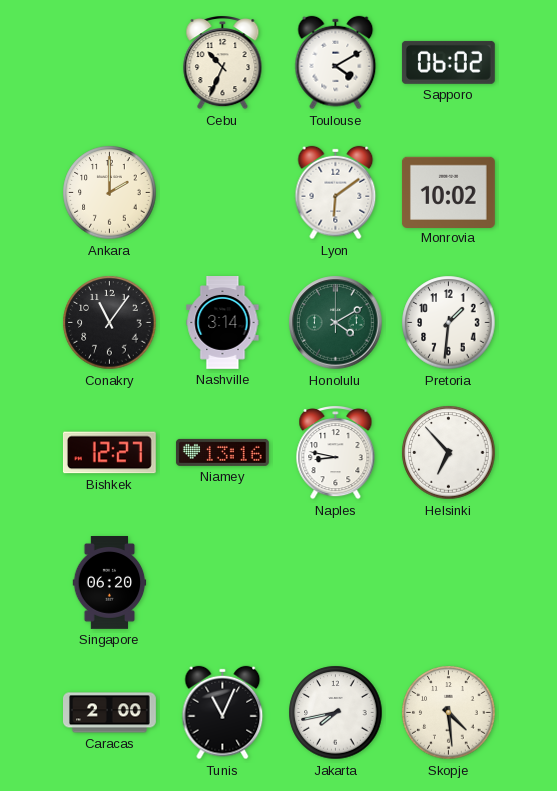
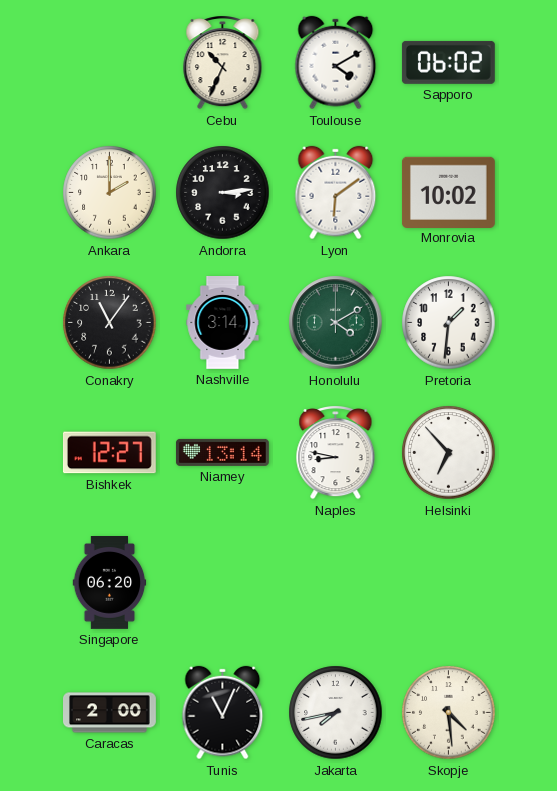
Andorra: none -> 3:14
Niamey: 13:16 -> 13:14
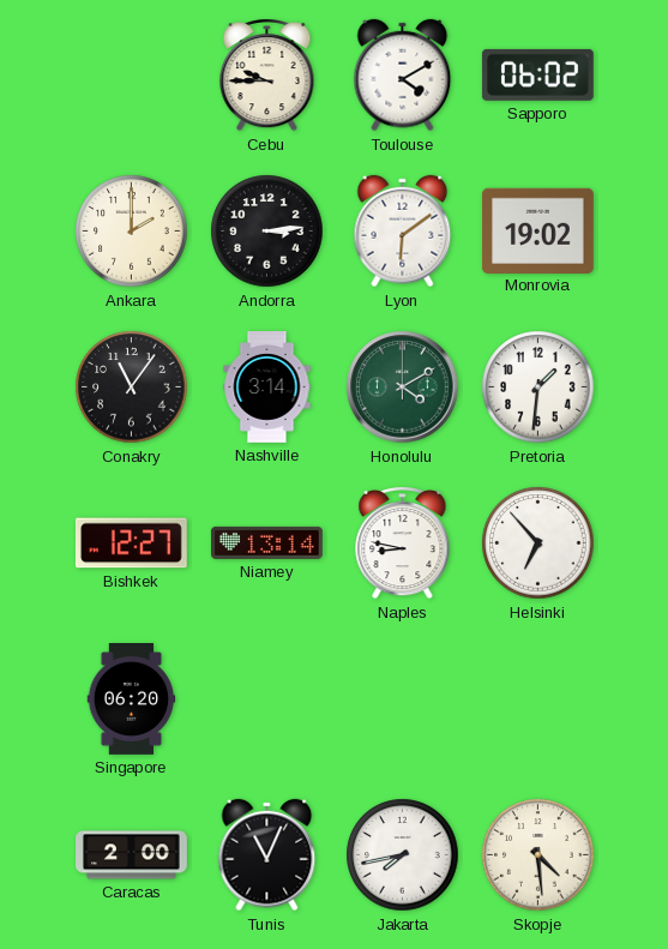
Cebu: 10:34 -> 9:45
Monrovia: 10:02 -> 19:02
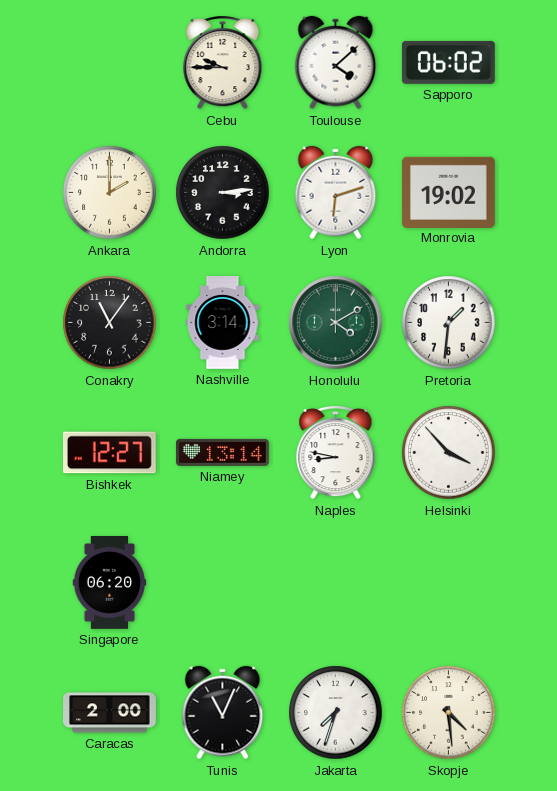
Toulouse: 4:10 -> 4:08
Lyon: 6:09 -> 6:12
Helsinki: 6:53 -> 3:53
Jakarta: 7:43 -> 7:33
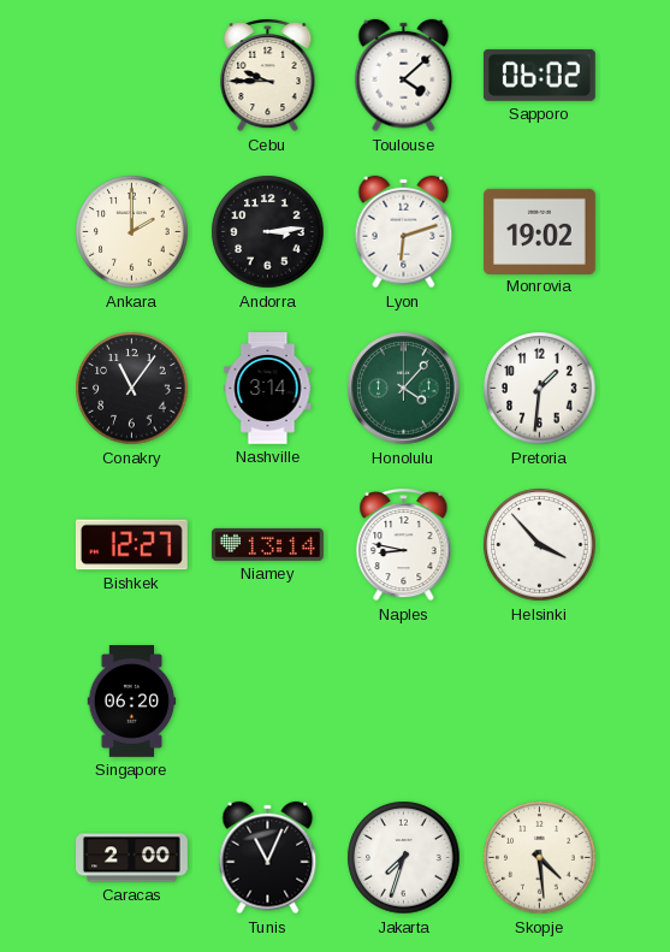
Honolulu: 4:10 -> 4:07
